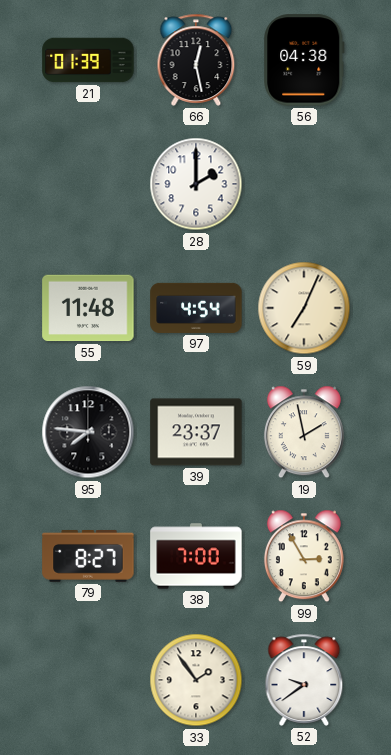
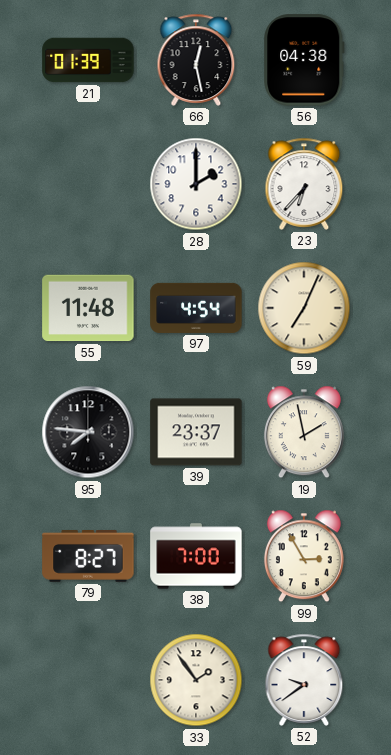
23: none -> 6:37
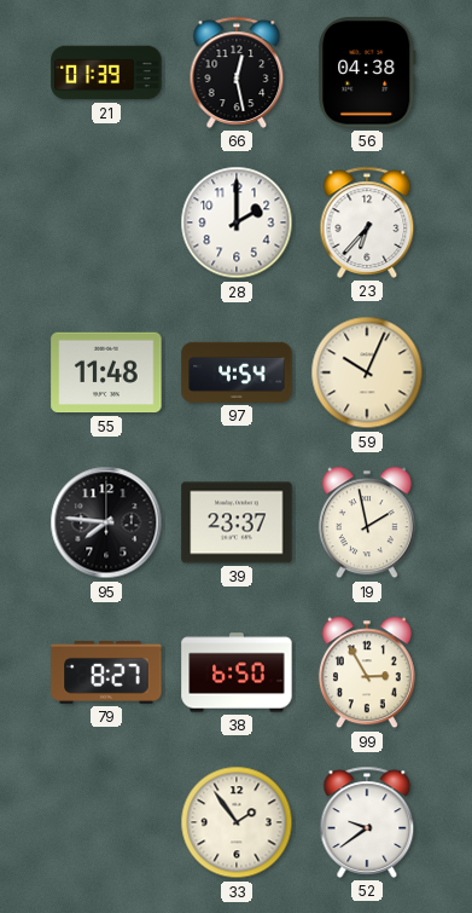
59: 7:04 -> 10:04
38: 7:00 -> 6:50
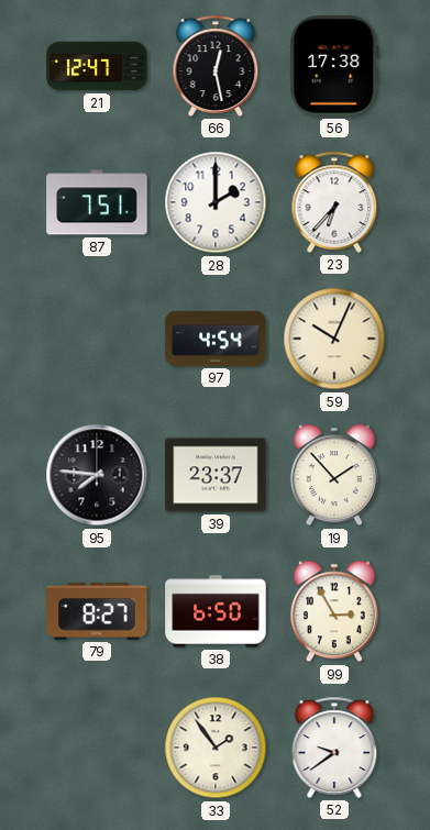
21: 01:39 -> 12:47
56: 04:38 -> 17:38
87: none -> 7:51
55: 11:48 -> none
19: 1:58 -> 1:53
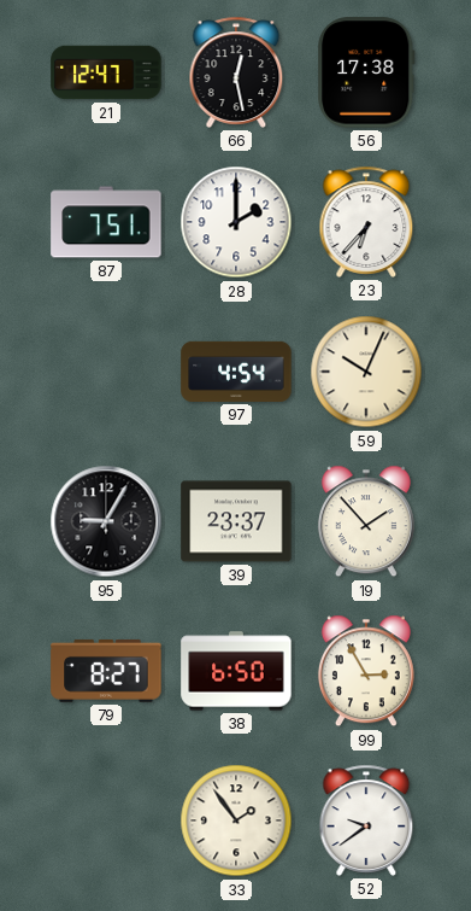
95: 7:46 -> 9:05
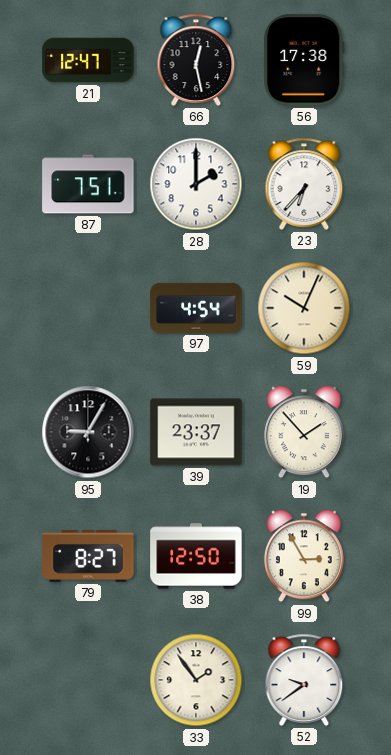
38: 6:50 -> 12:50
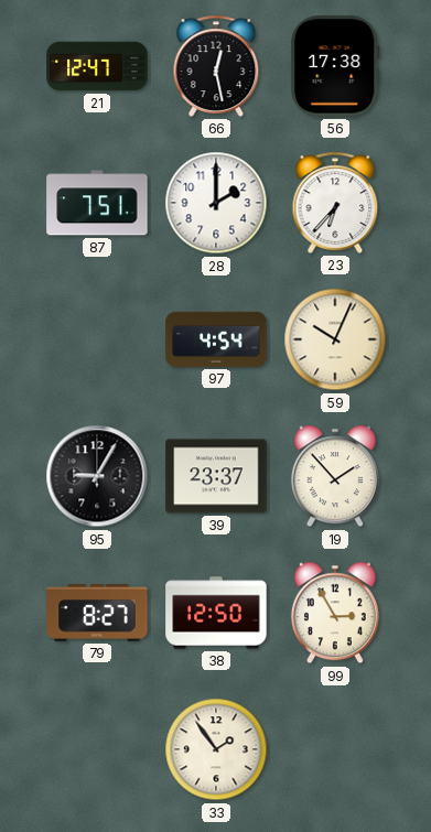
52: 9:39 -> none
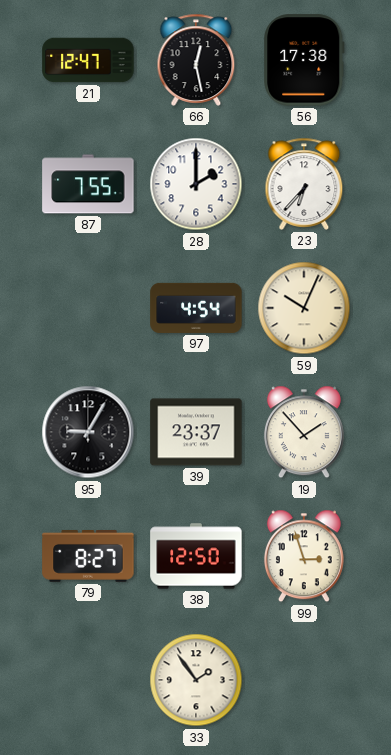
87: 7:51 -> 7:55
99: 2:55 -> 2:57
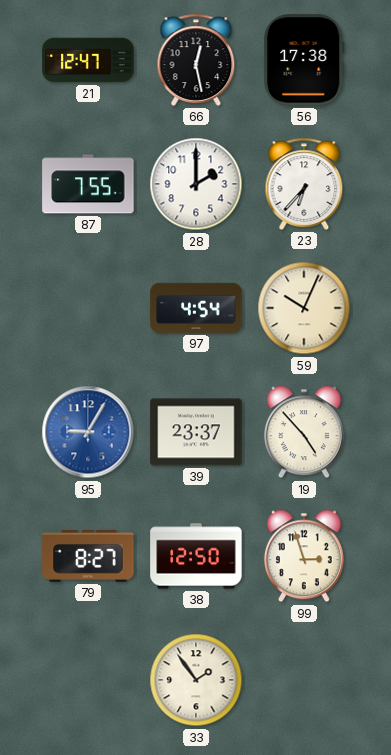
95 dial: black -> blue
19: 1:53 -> 4:53
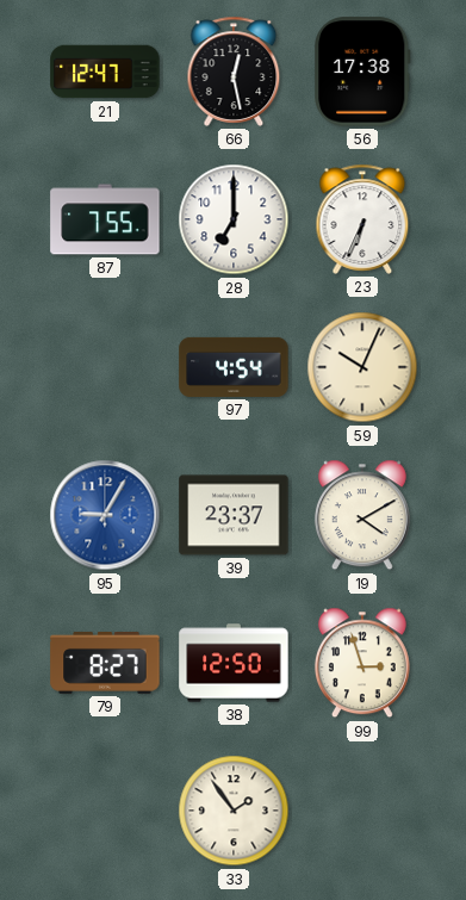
28: 2:00 -> 7:00
23: 6:37 -> 6:34
19: 4:53 -> 4:10
